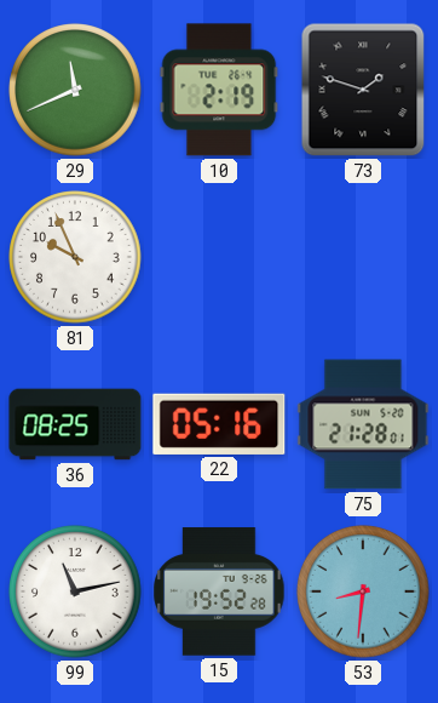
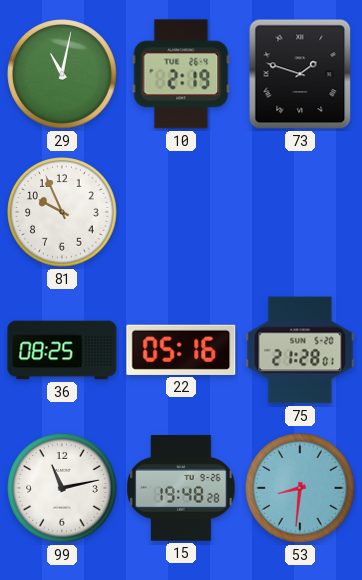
29: 11:41 -> 11:02
15: 19:52 -> 19:48
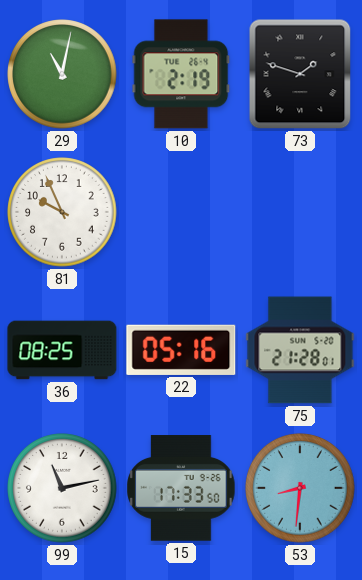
15: 19:48 -> 17:33
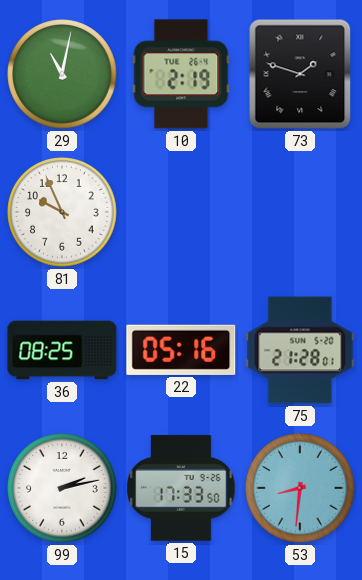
99: 11:13 -> 2:13
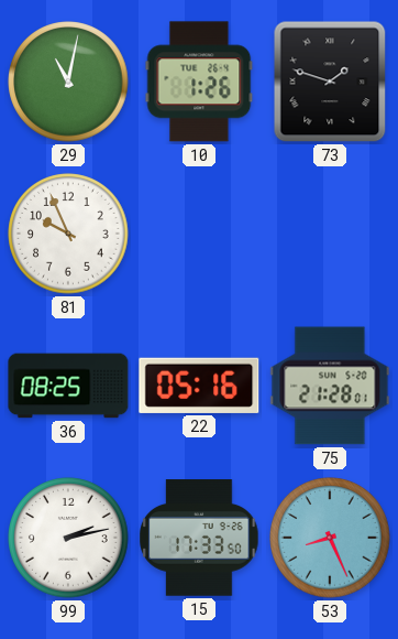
10: 2:19 -> 1:26
53: 8:31 -> 8:26
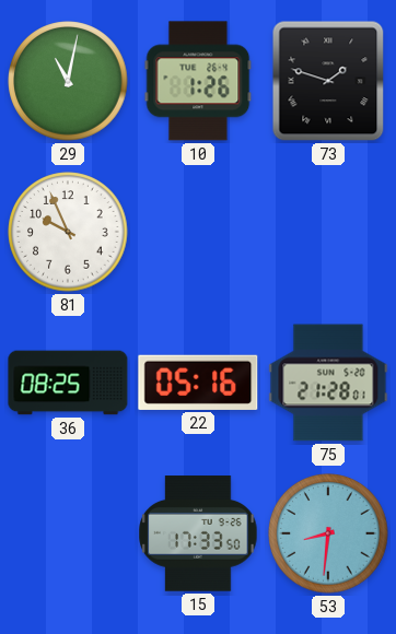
99: 2:13 -> none
53: 8:26 -> 8:31
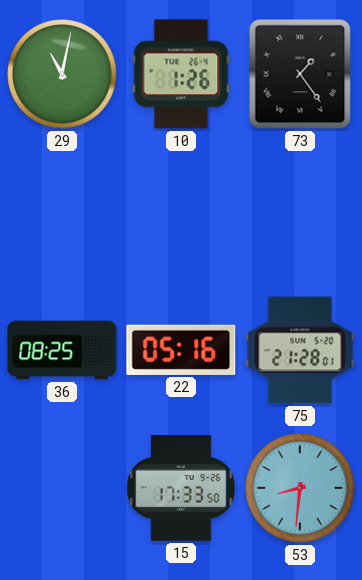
73: 1:48 -> 1:24
81: 9:56 -> none
